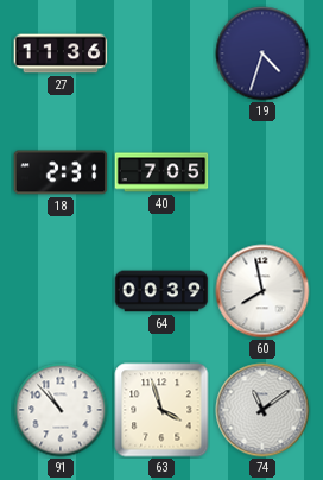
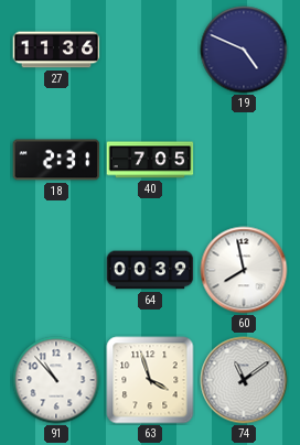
19: 4:33 -> 4:49
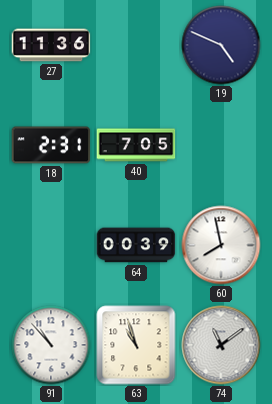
63: 3:57 -> 10:57
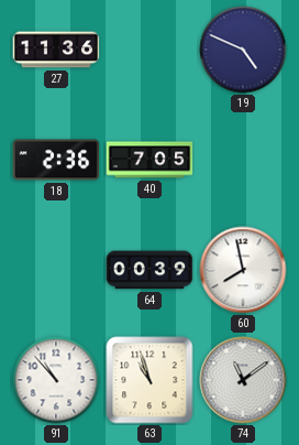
18: 2:31 -> 2:36
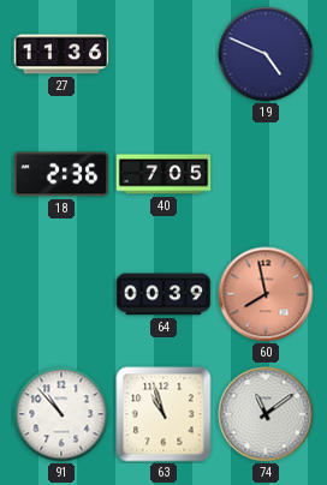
60 dial: white -> salmon
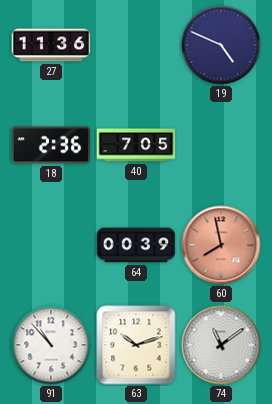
63: 10:57 -> 10:12
